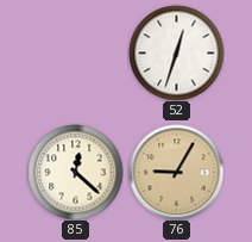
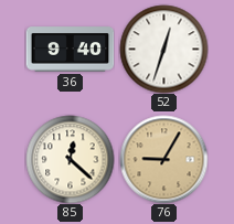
36: none -> 9:40
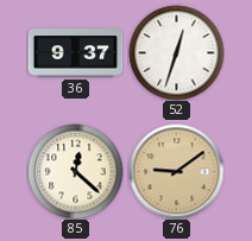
36: 9:40 -> 9:37
76: 9:05 -> 9:09
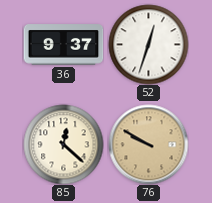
76: 9:09 -> 9:50
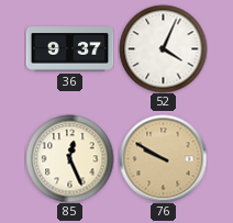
52: 12:33 -> 4:04
85: 12:22 -> 12:26
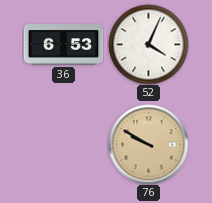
36: 9:37 -> 6:53
85: 12:26 -> none
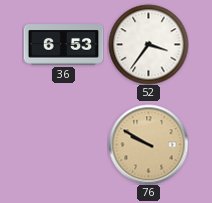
52: 4:04 -> 3:36
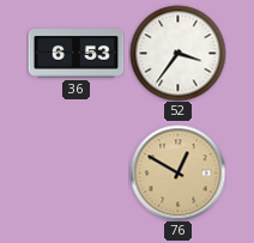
76: 9:50 -> 12:50
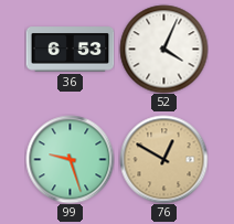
52: 3:36 -> 4:04
99: none -> 9:27
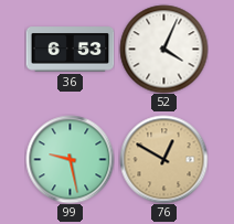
99: 9:27 -> 9:28
